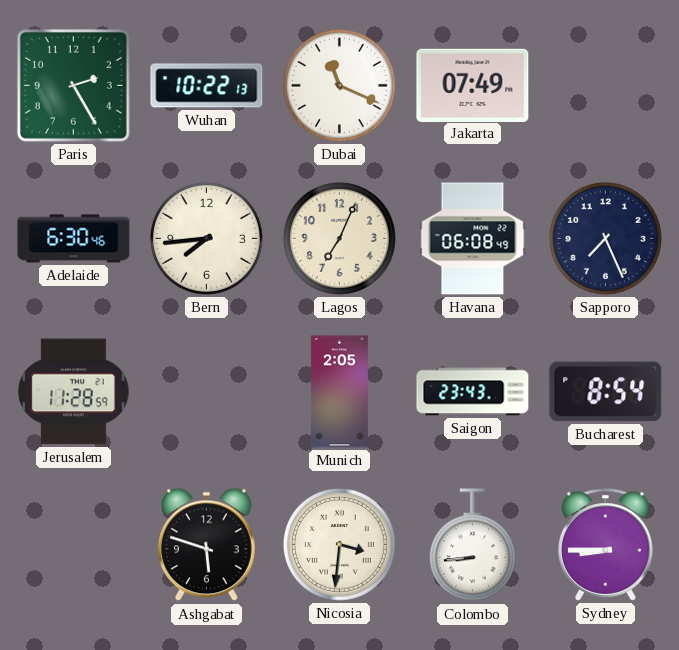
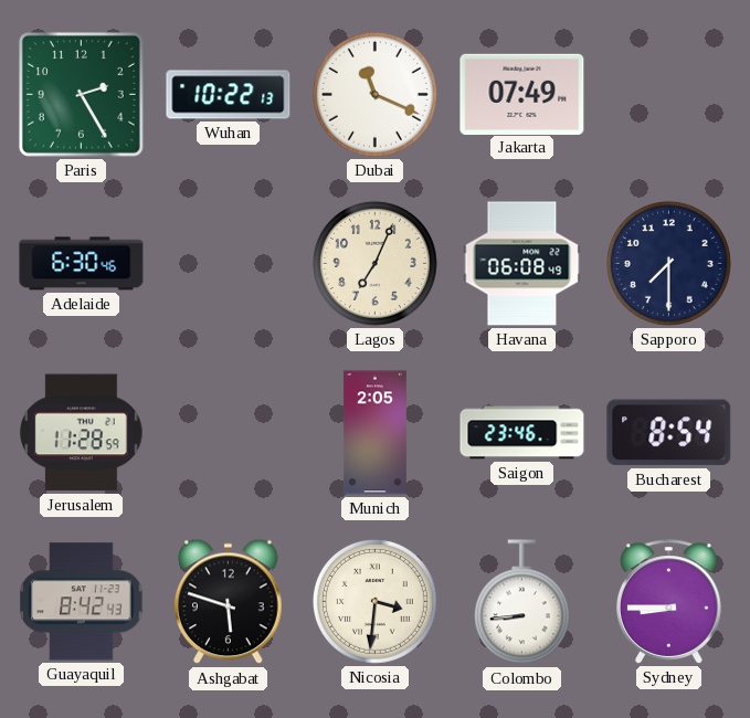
Bern: 7:44 -> none
Sapporo: 7:26 -> 7:30
Saigon: 23:43 -> 23:46
Guayaquil: none -> 8:42
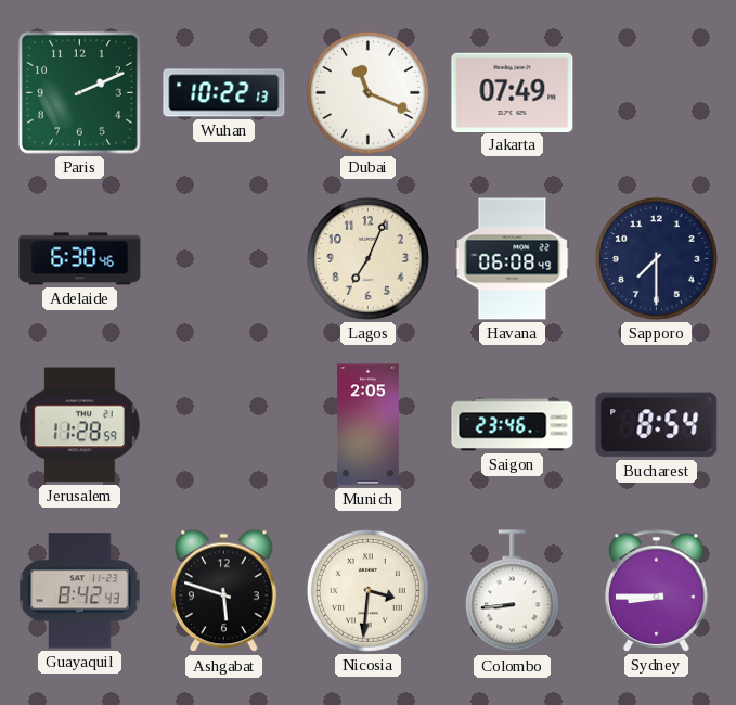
Paris: 2:25 -> 2:11
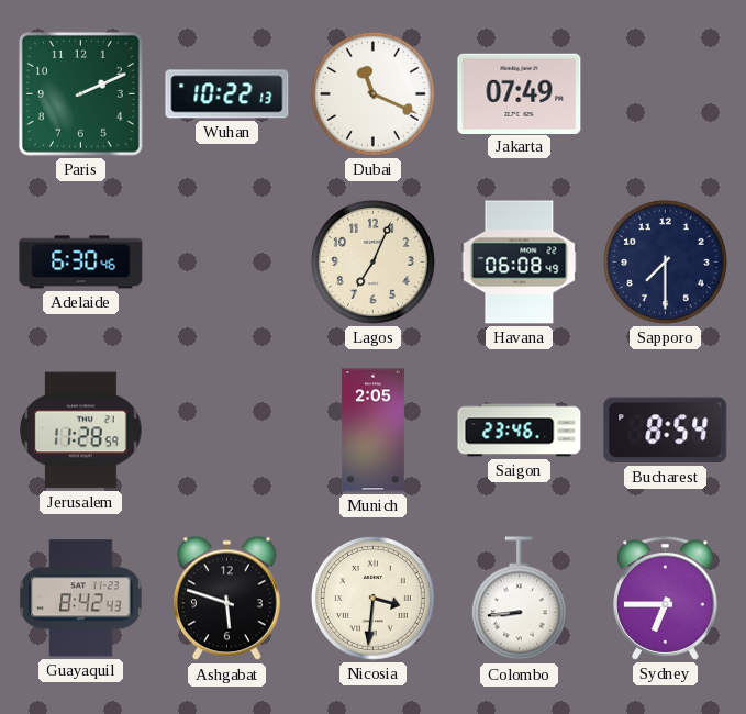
Sydney: 8:45 -> 6:45
